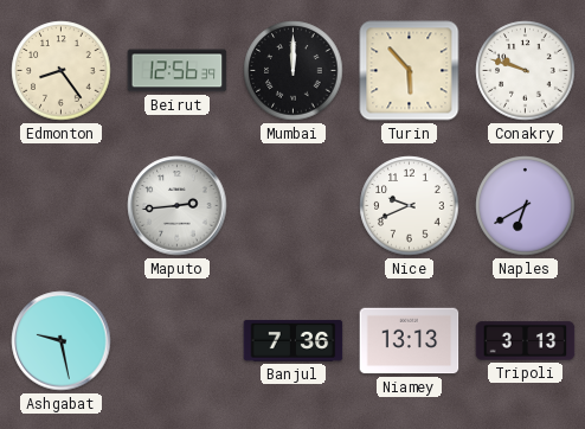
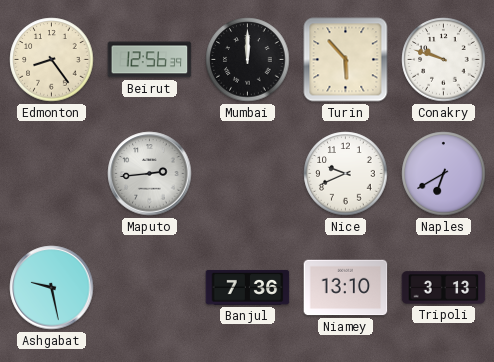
Niamey: 13:13 -> 13:10
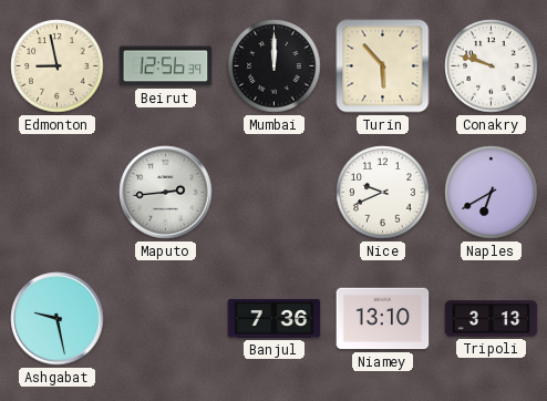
Edmonton: 8:24 -> 8:58
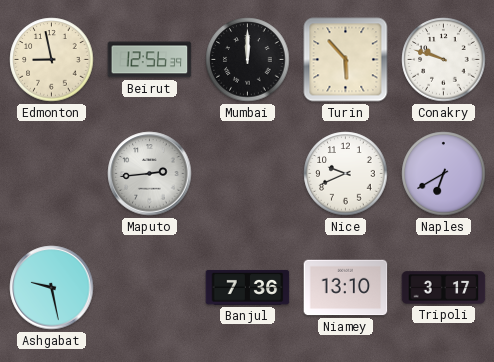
Tripoli: 3:13 -> 3:17
